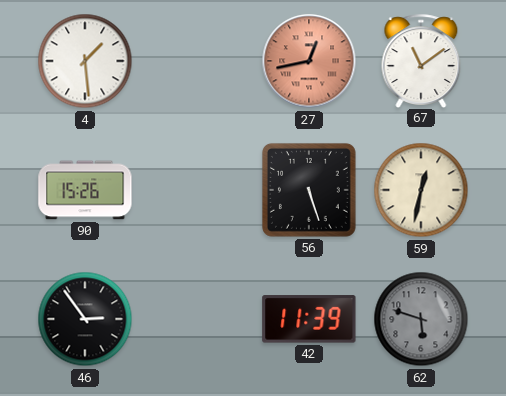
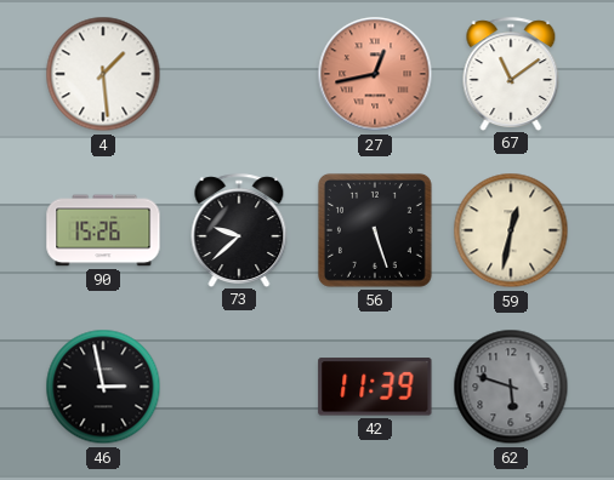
73: none -> 9:38
46: 2:54 -> 2:58
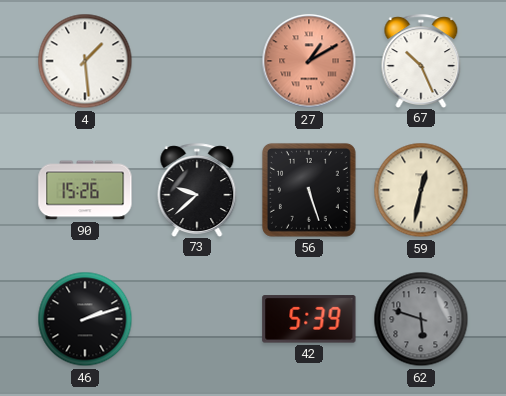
27: 12:43 -> 1:10
67: 11:09 -> 10:26
46: 2:58 -> 2:12
42: 11:39 -> 5:39
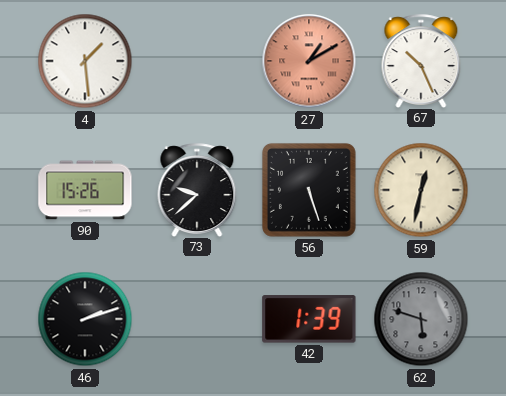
42: 5:39 -> 1:39
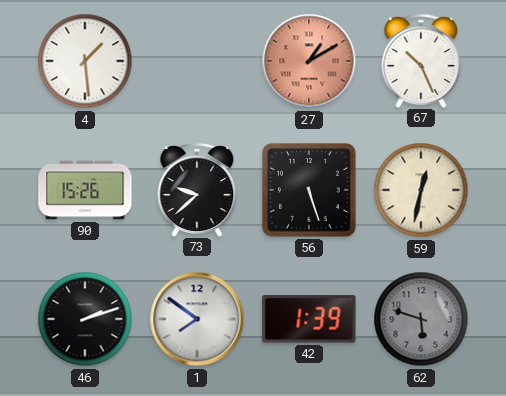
1: none -> 7:51
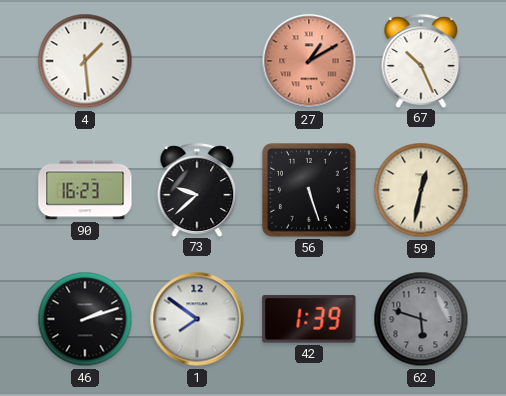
90: 15:26 -> 16:23
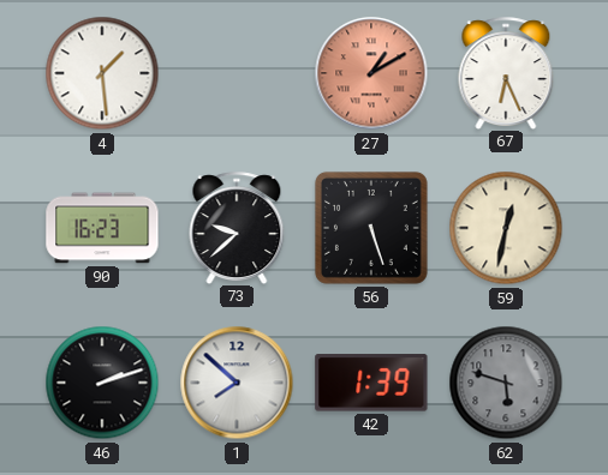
67: 10:26 -> 6:26
1: 7:51 -> 7:52
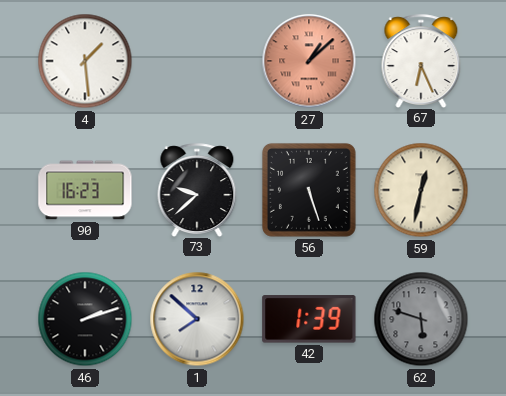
27: 1:10 -> 1:08
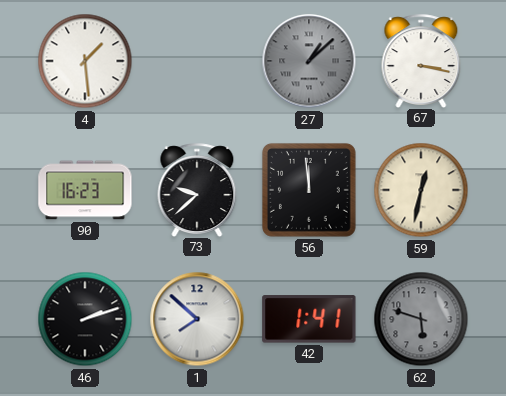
27 dial: salmon -> grey
67: 6:26 -> 3:17
56: 5:27 -> 11:59
42: 1:39 -> 1:41
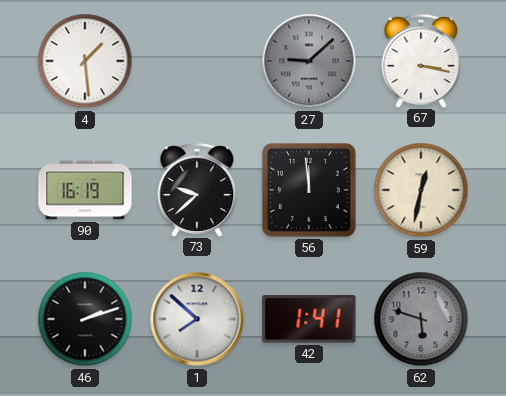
27: 1:08 -> 9:08
90: 16:23 -> 16:19
